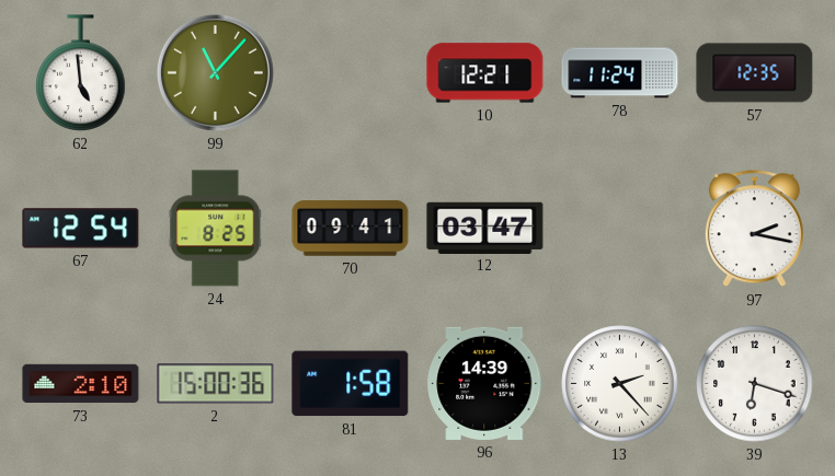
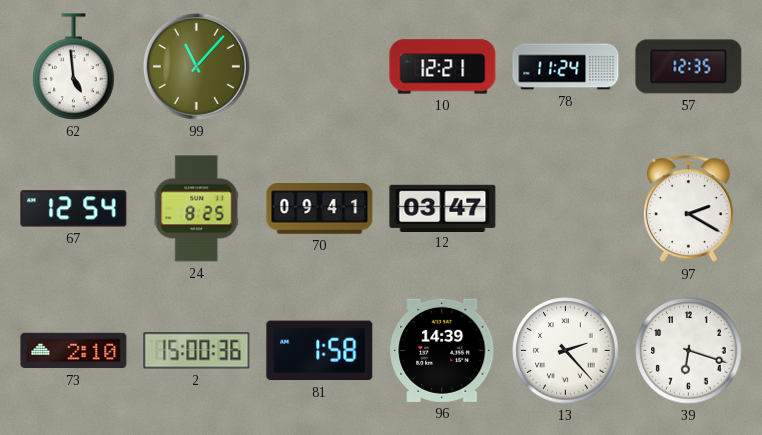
97: 2:17 -> 2:20
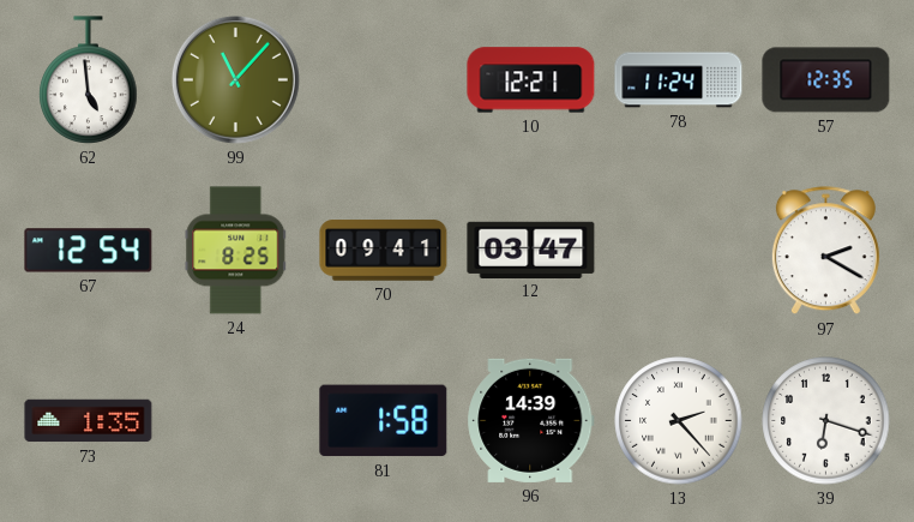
73: 2:10 -> 1:35
2: 15:00 -> none
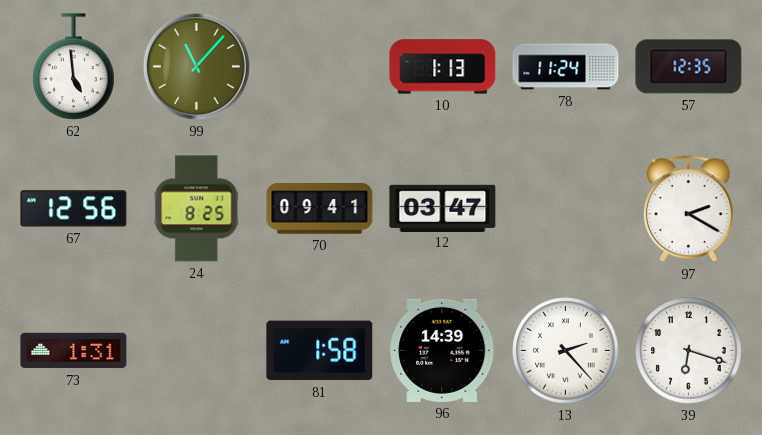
10: 12:21 -> 1:13
67: 12:54 -> 12:56
73: 1:35 -> 1:31
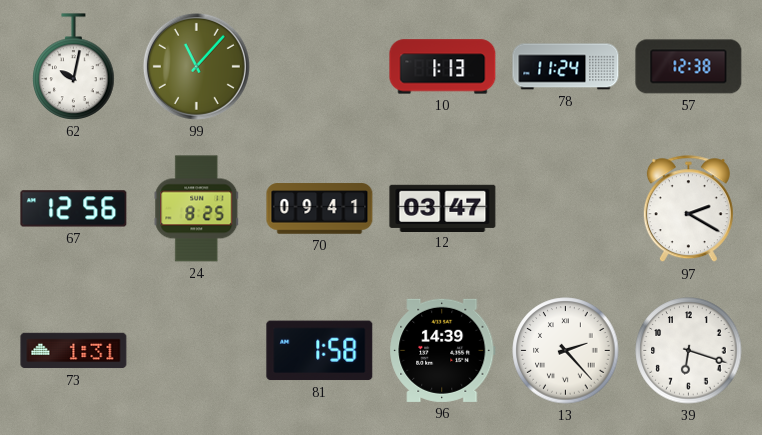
62: 4:59 -> 10:02
57: 12:35 -> 12:38
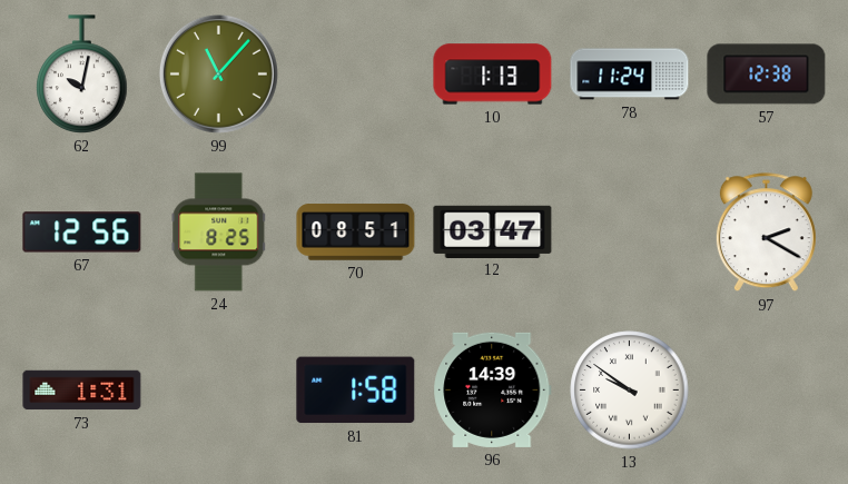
70: 09:41 -> 08:51
13: 2:23 -> 9:51
39: 6:18 -> none
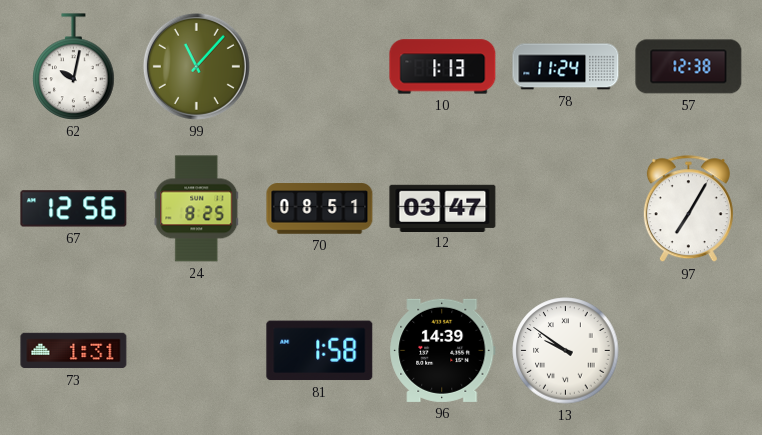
97: 2:20 -> 7:05
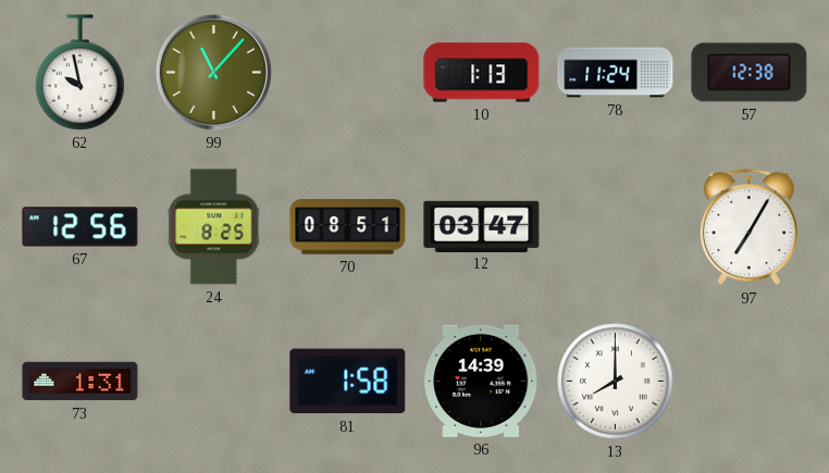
62: 10:02 -> 9:58
13: 9:51 -> 8:00
